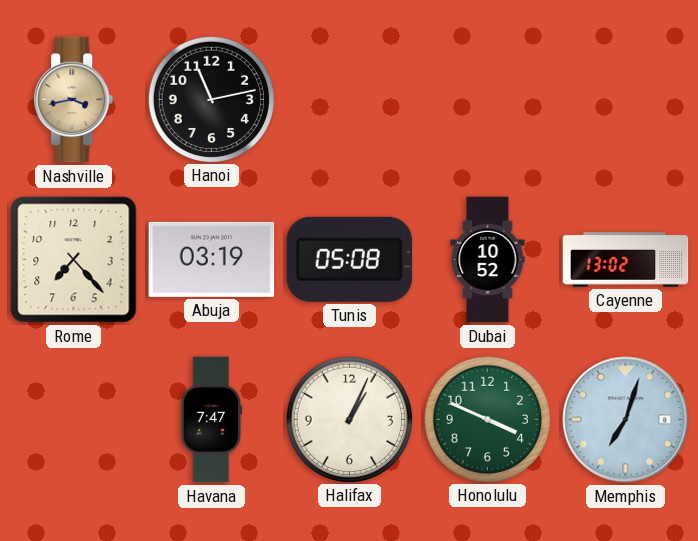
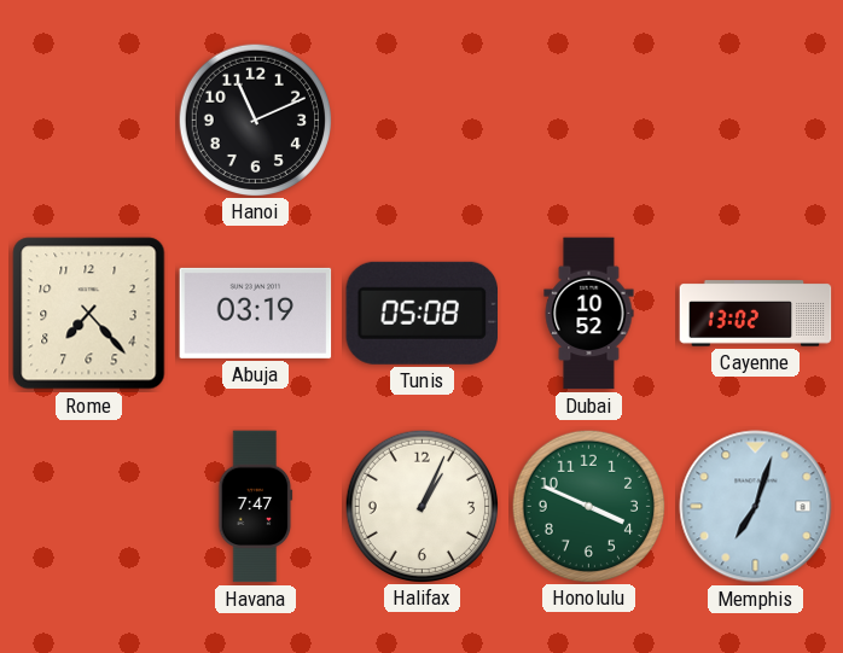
Nashville: 3:43 -> none
Hanoi: 11:13 -> 11:11
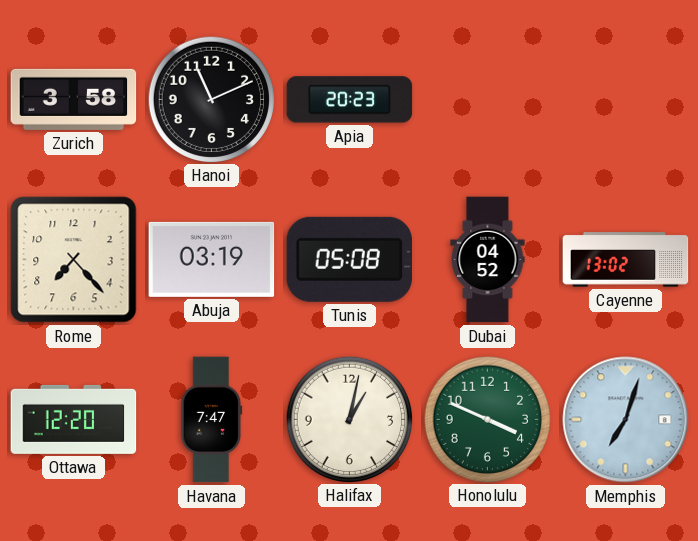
Zurich: none -> 3:58
Apia: none -> 20:23
Dubai: 10:52 -> 04:52
Ottawa: none -> 12:20
Halifax: 1:04 -> 1:02
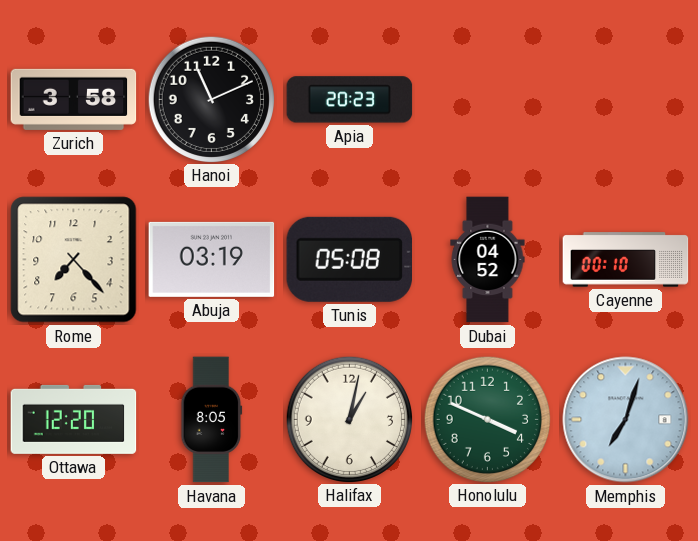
Cayenne: 13:02 -> 00:10
Havana: 7:47 -> 8:05
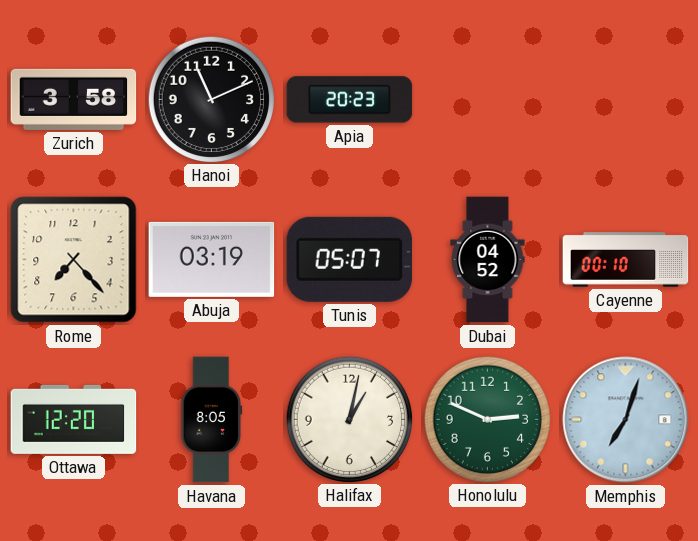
Tunis: 05:08 -> 05:07
Honolulu: 3:49 -> 2:49
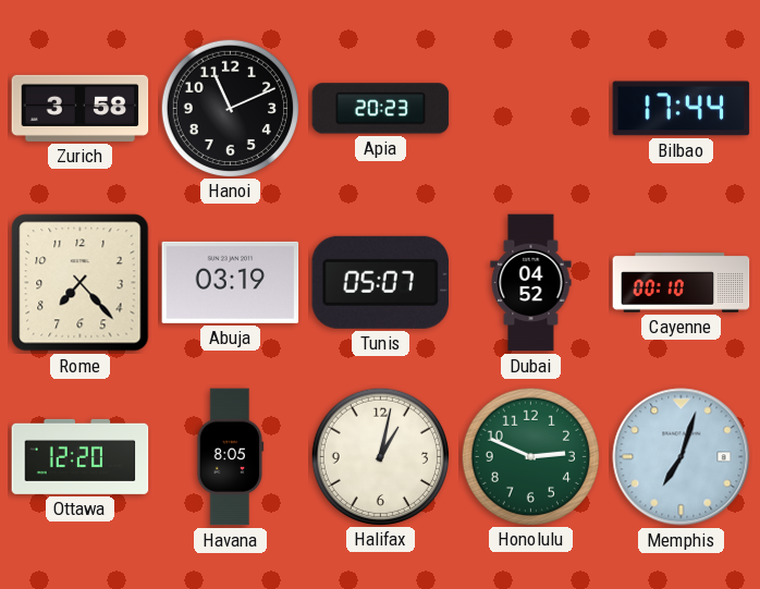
Bilbao: none -> 17:44
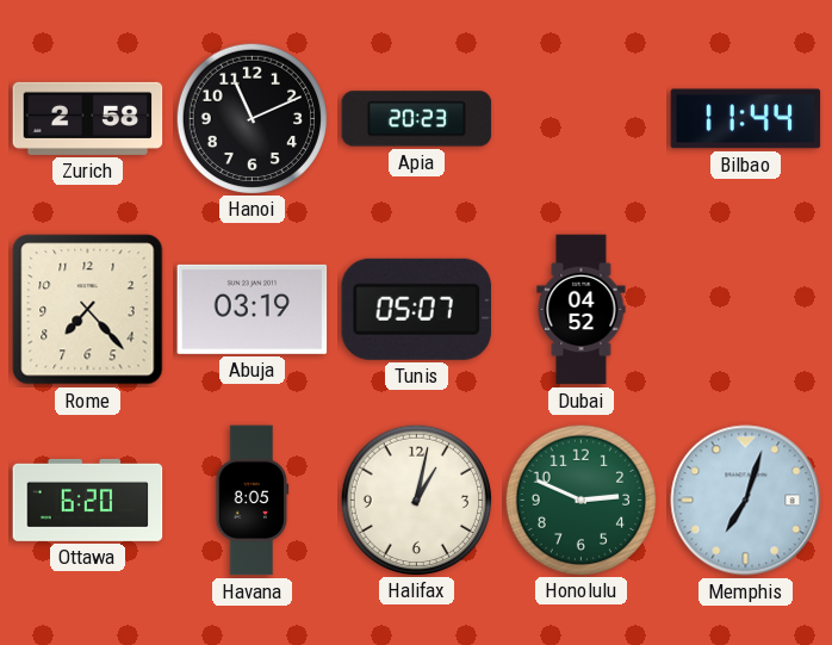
Zurich: 3:58 -> 2:58
Bilbao: 17:44 -> 11:44
Cayenne: 00:10 -> none
Ottawa: 12:20 -> 6:20
